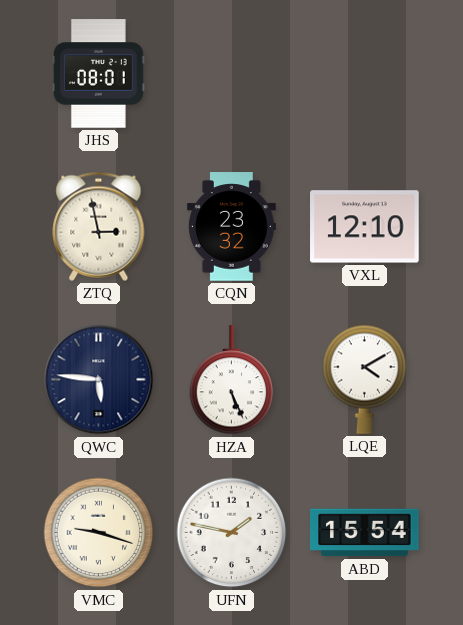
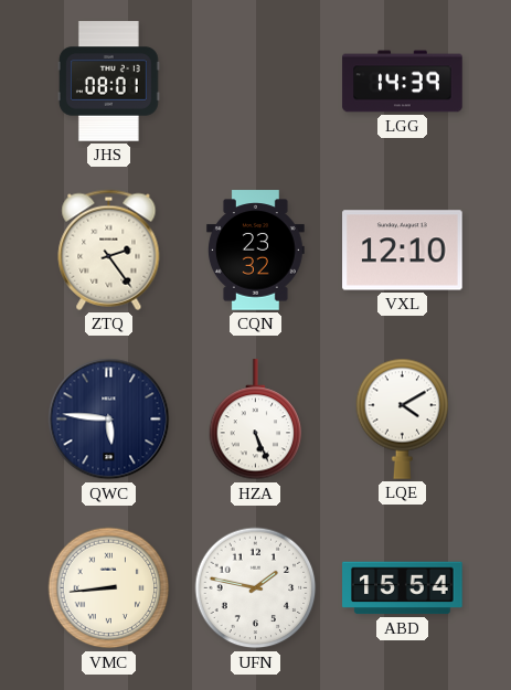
LGG: none -> 14:39
ZTQ: 2:58 -> 2:24
VMC: 9:18 -> 8:44
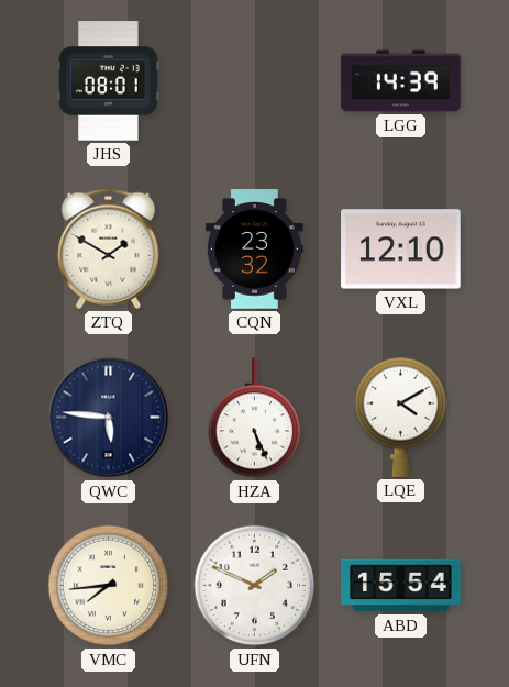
ZTQ: 2:24 -> 1:50
VMC: 8:44 -> 7:44
UFN: 1:47 -> 1:49
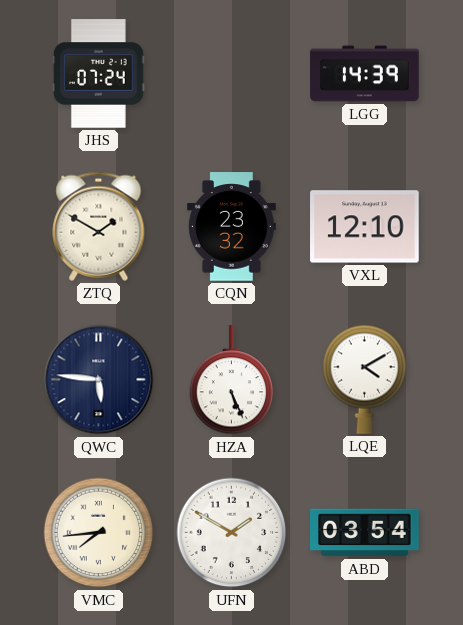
JHS: 08:01 -> 07:24
UFN: 1:49 -> 1:50
ABD: 15:54 -> 03:54
